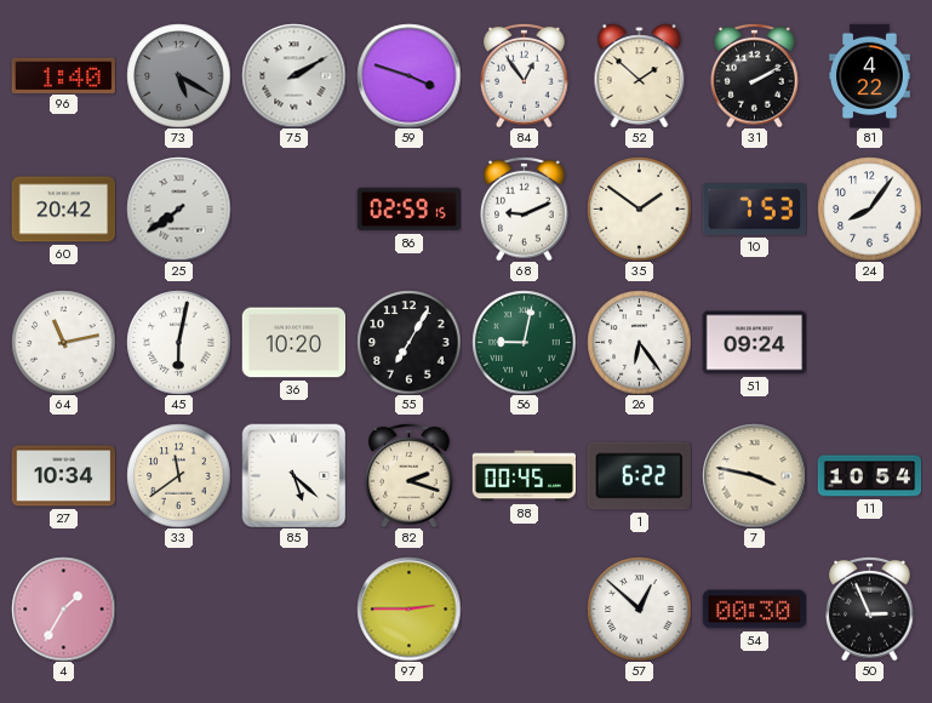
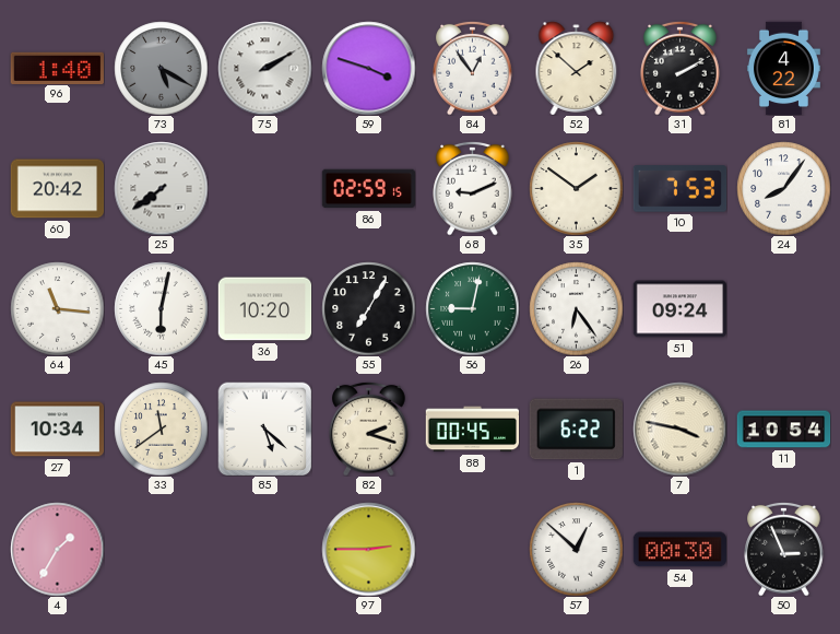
64: 11:13 -> 11:16
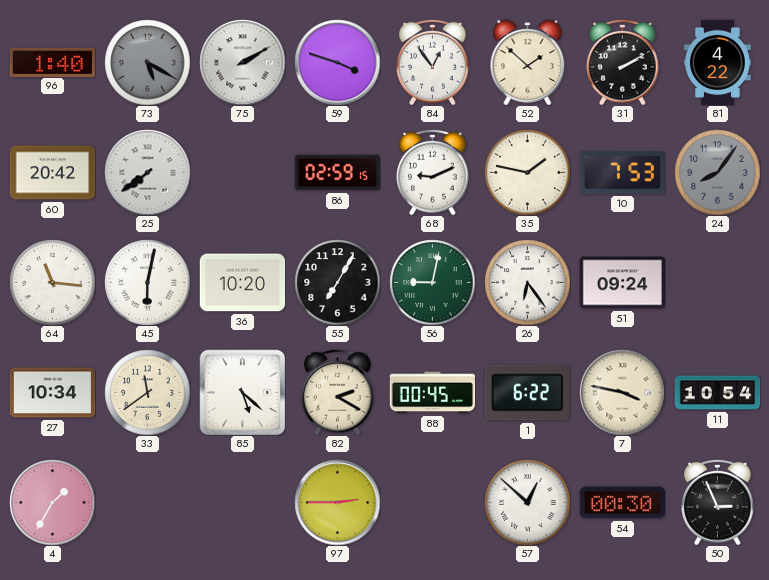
35: 1:51 -> 1:47
24 dial: white -> grey
82: 2:18 -> 2:20
